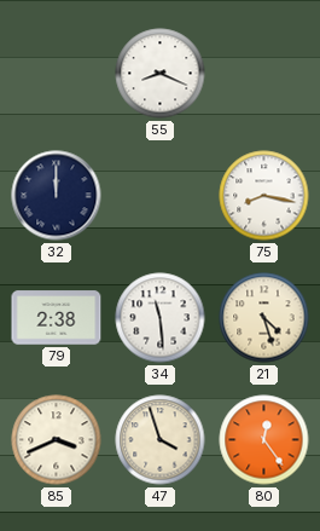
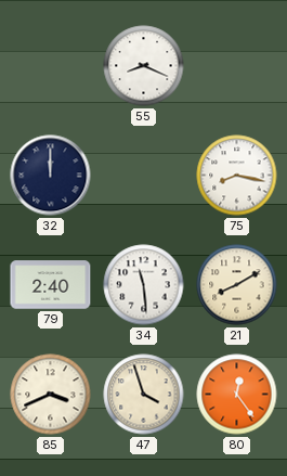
79: 2:38 -> 2:40
21: 4:27 -> 8:10
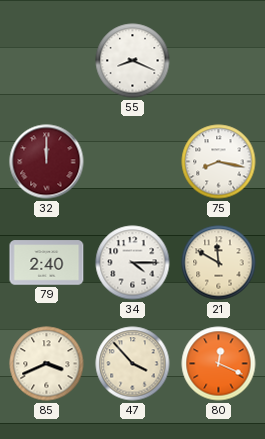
32 dial: navy -> burgundy
34: 11:29 -> 4:15
21: 8:10 -> 11:50
47: 3:57 -> 3:53
80: 12:24 -> 12:19
